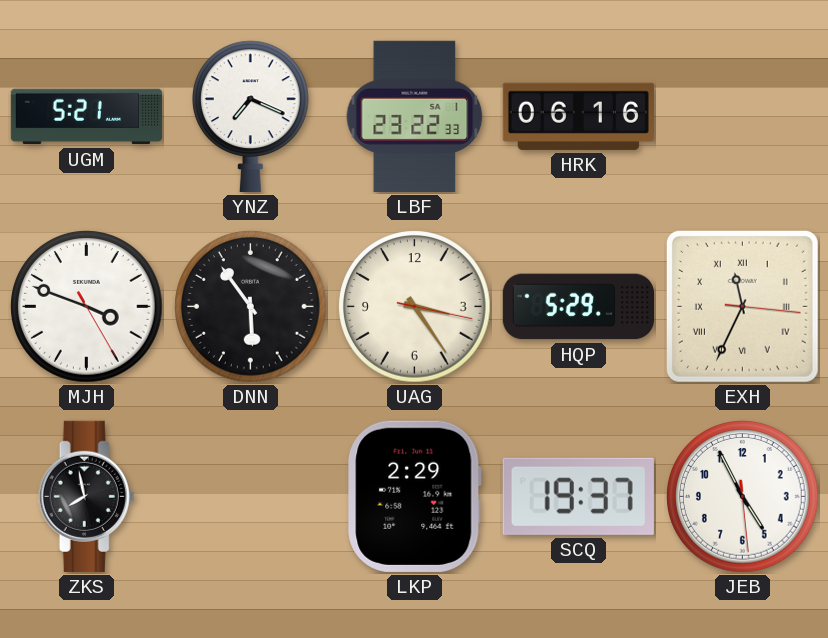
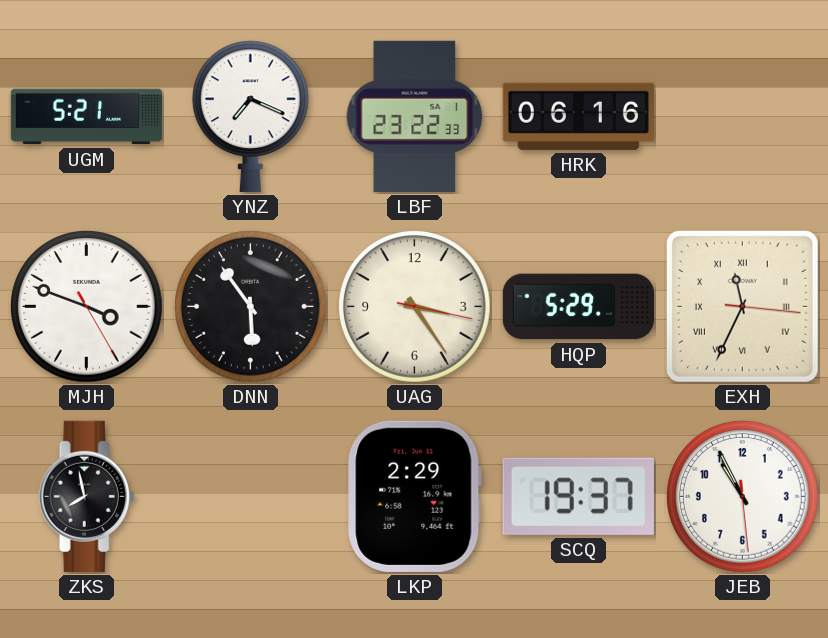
JEB: 4:55 -> 10:55
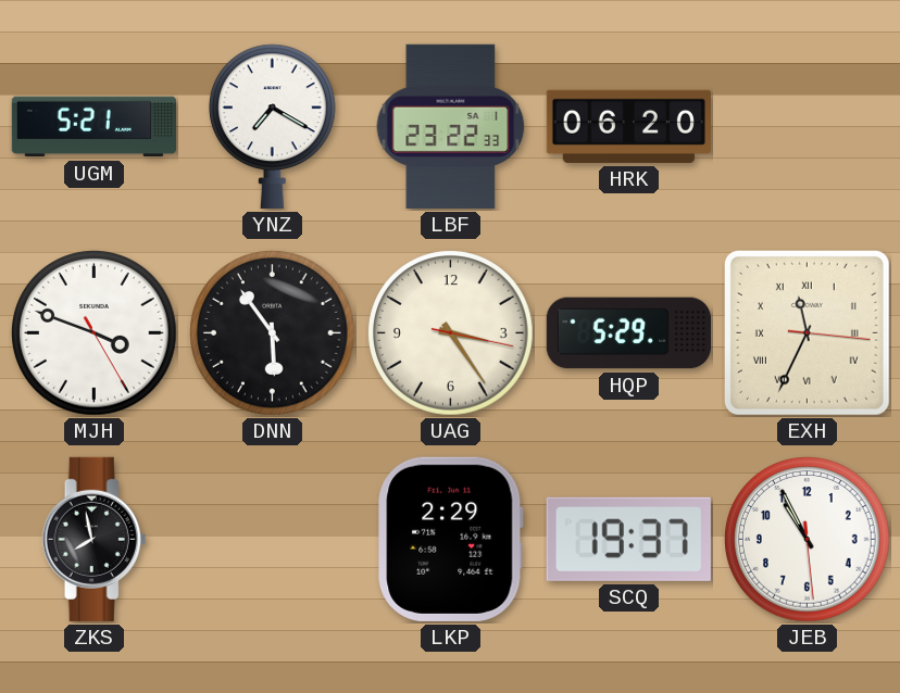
YNZ: 7:19 -> 7:20
HRK: 06:16 -> 06:20
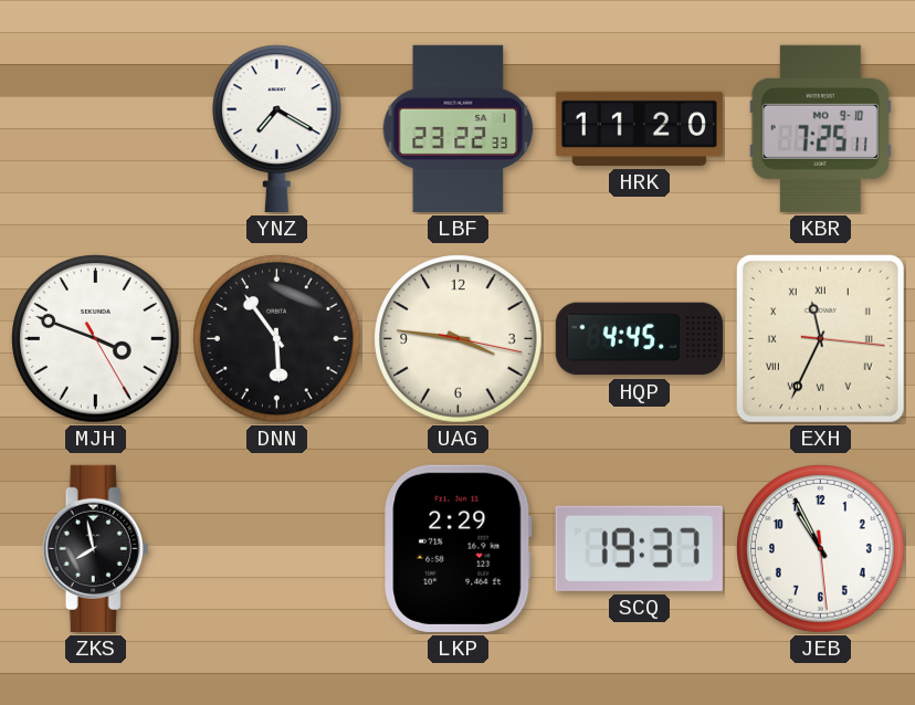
UGM: 5:21 -> none
HRK: 06:20 -> 11:20
KBR: none -> 7:25
UAG: 3:24 -> 3:46
HQP: 5:29 -> 4:45
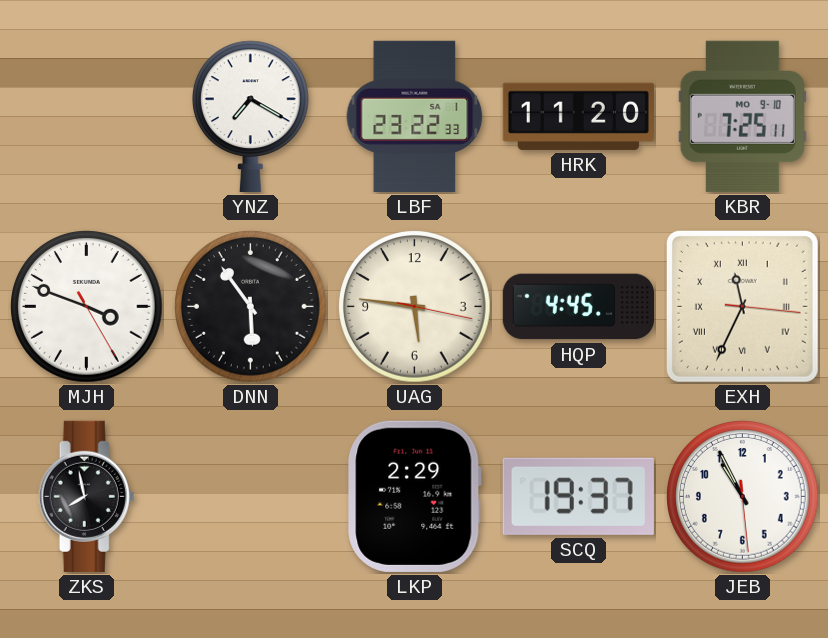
UAG: 3:46 -> 5:46
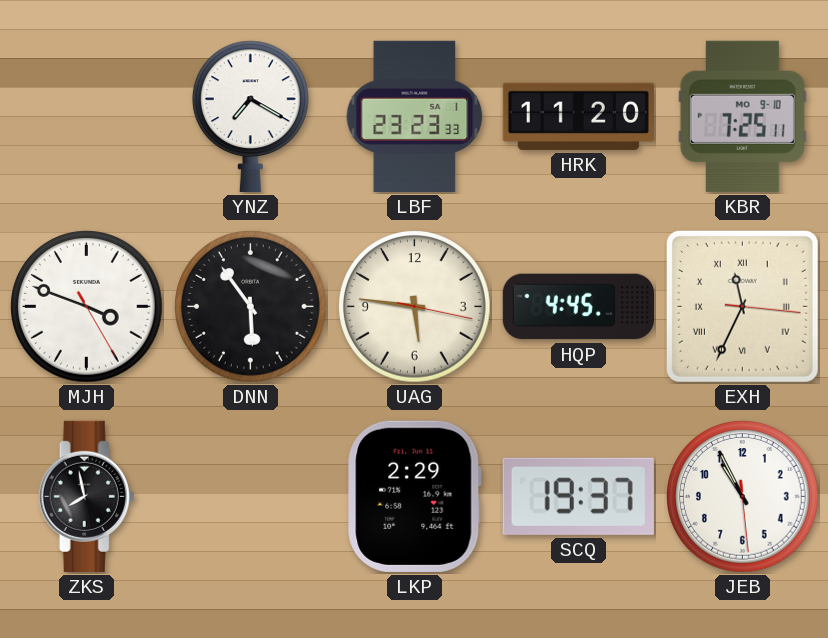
LBF: 23:22 -> 23:23
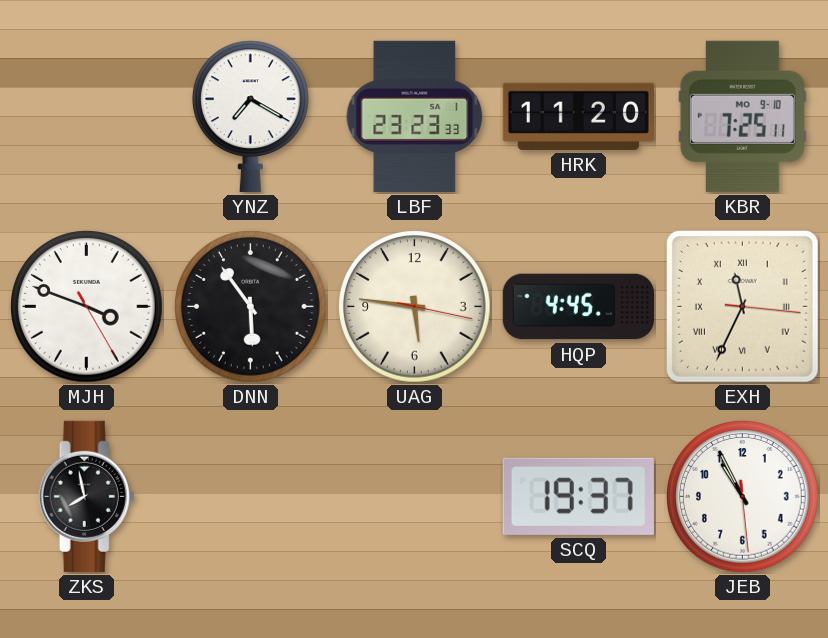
LKP: 2:29 -> none
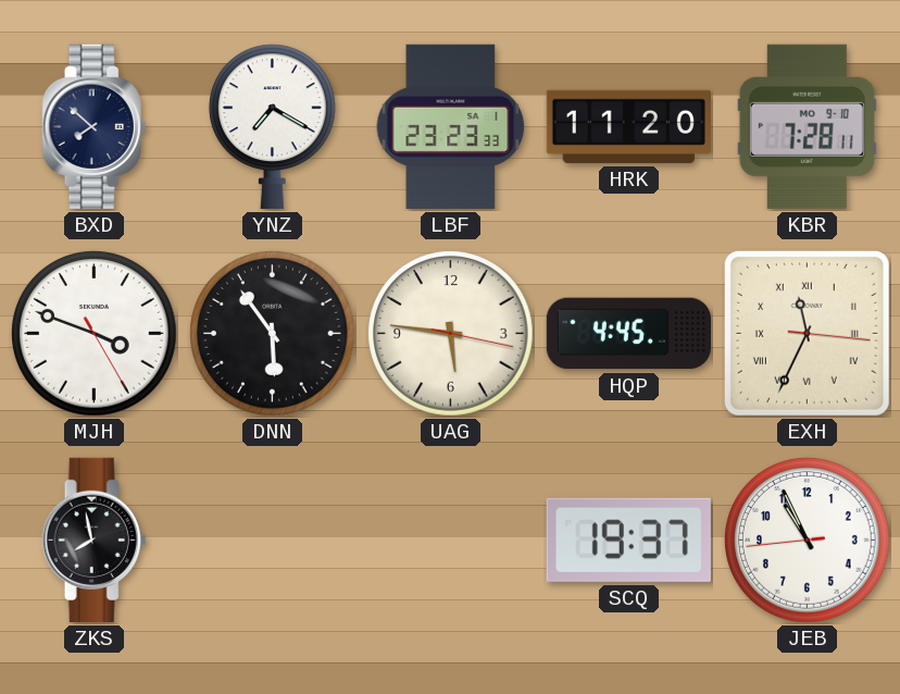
BXD: none -> 7:52
KBR: 7:25 -> 7:28
JEB: 10:55:29 -> 10:55:44
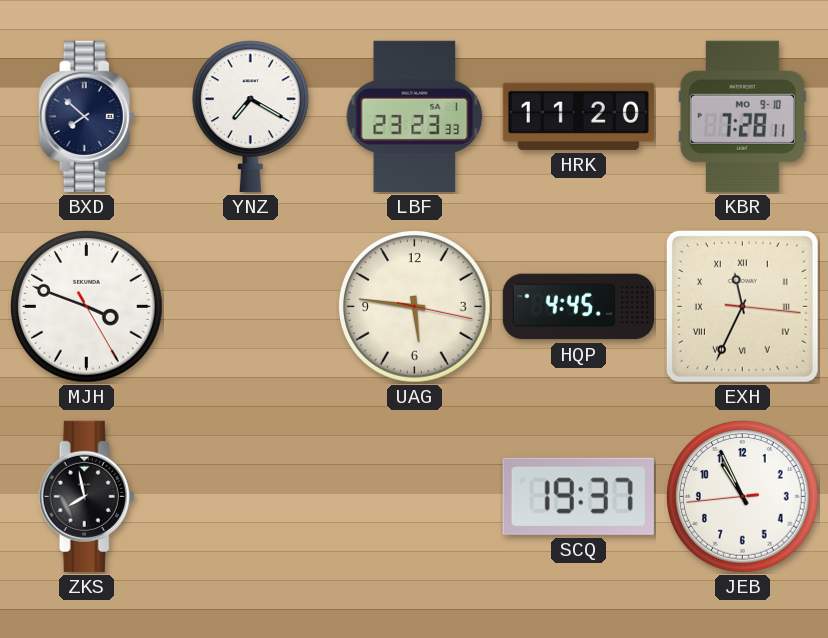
DNN: 5:54 -> none
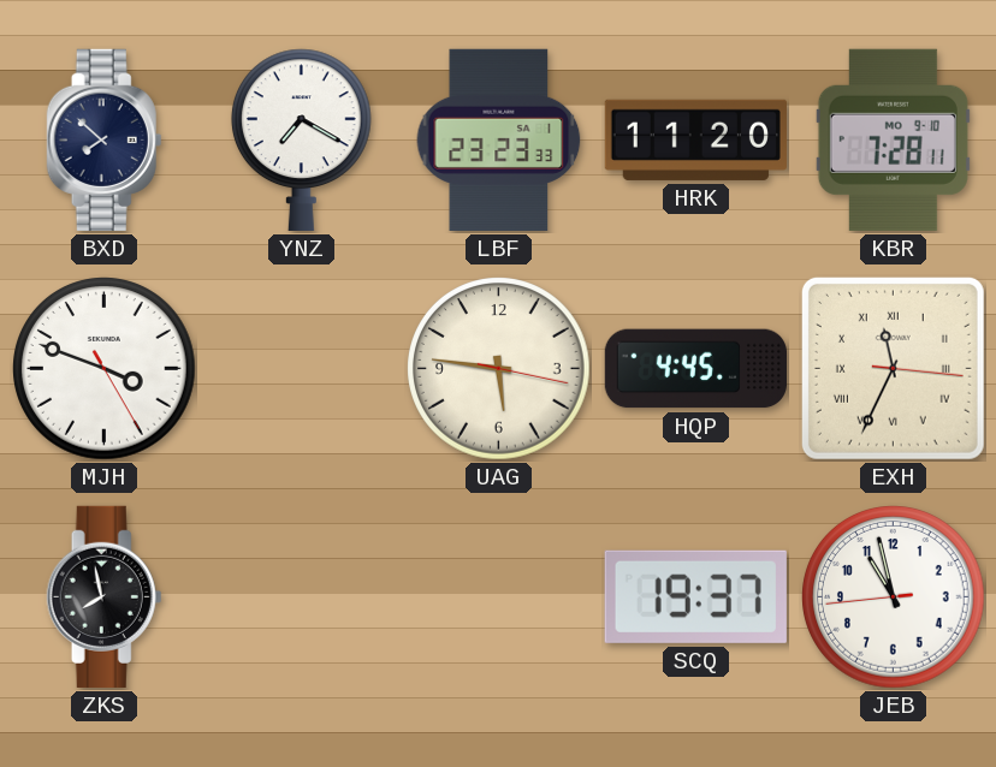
JEB: 10:55 -> 10:57
